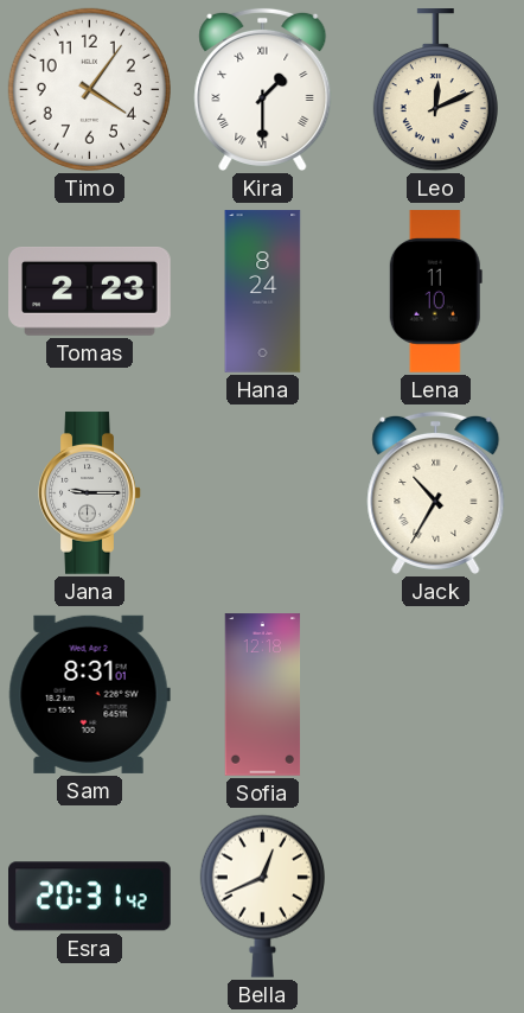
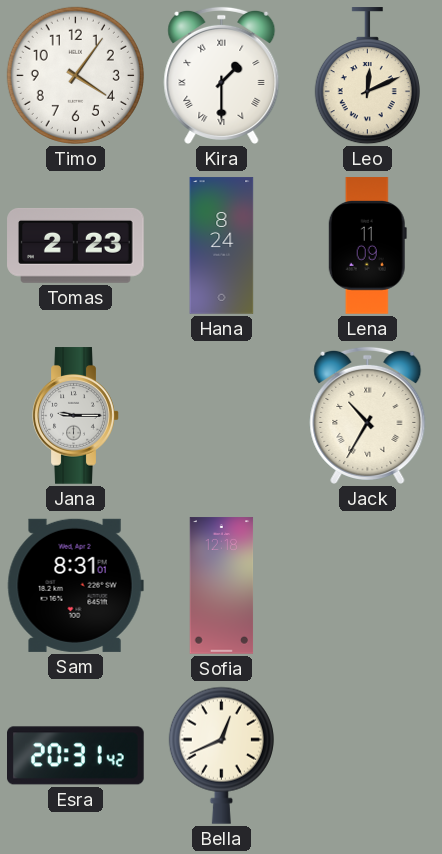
Lena: 11:10 -> 11:09
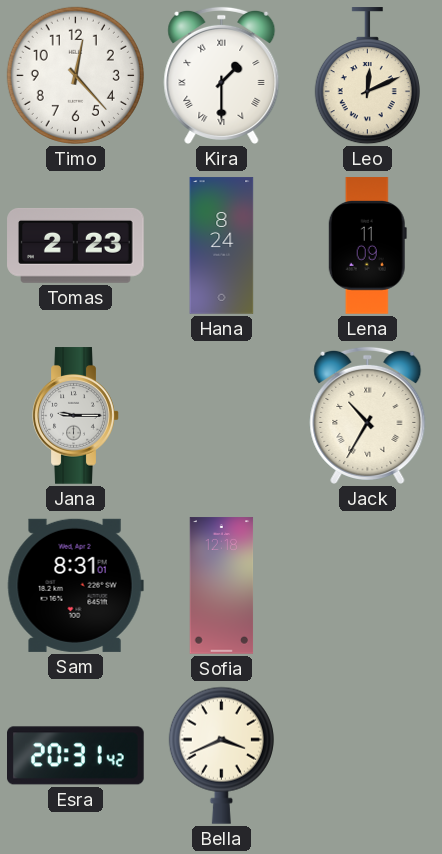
Timo: 4:06 -> 12:23
Bella: 12:41 -> 3:41
